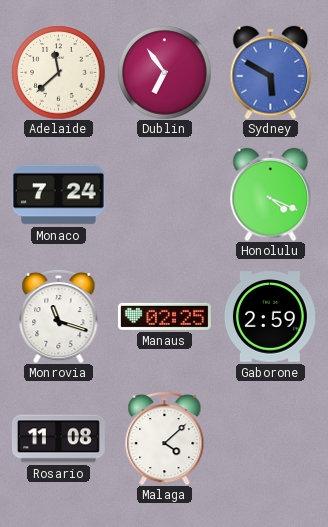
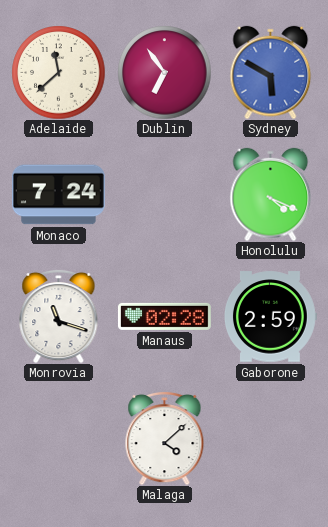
Manaus: 02:25 -> 02:28
Rosario: 11:08 -> none
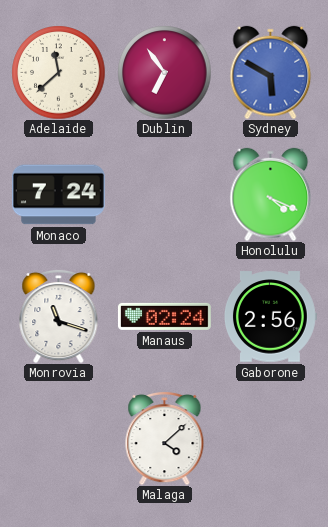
Manaus: 02:28 -> 02:24
Gaborone: 2:59 -> 2:56
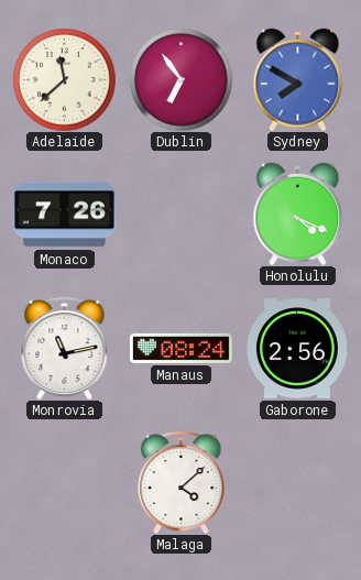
Sydney: 5:50 -> 7:50
Monaco: 7:24 -> 7:26
Monrovia: 11:18 -> 11:13
Manaus: 02:24 -> 08:24
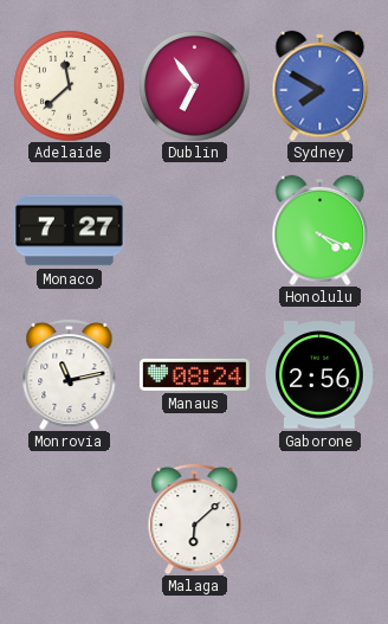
Monaco: 7:26 -> 7:27
Malaga: 4:08 -> 6:08
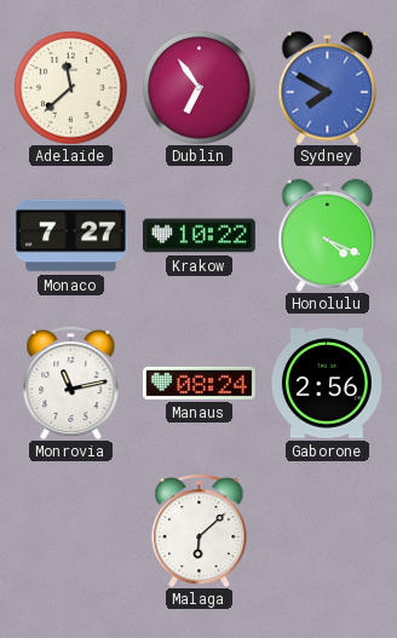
Krakow: none -> 10:22
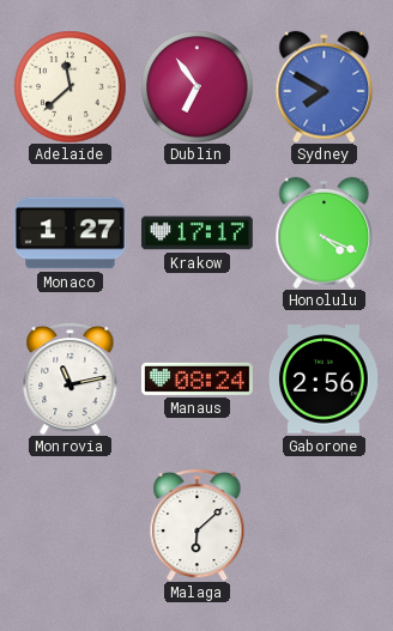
Monaco: 7:27 -> 1:27
Krakow: 10:22 -> 17:17
